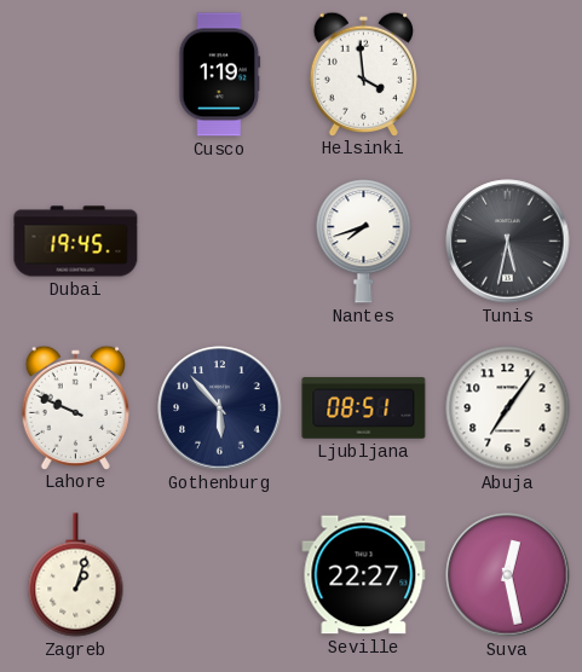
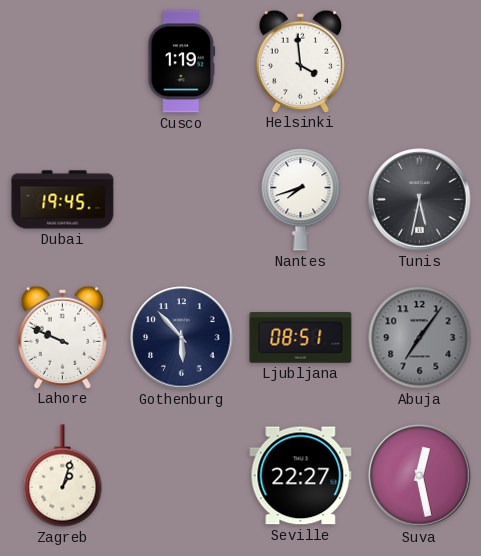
Abuja dial: white -> grey
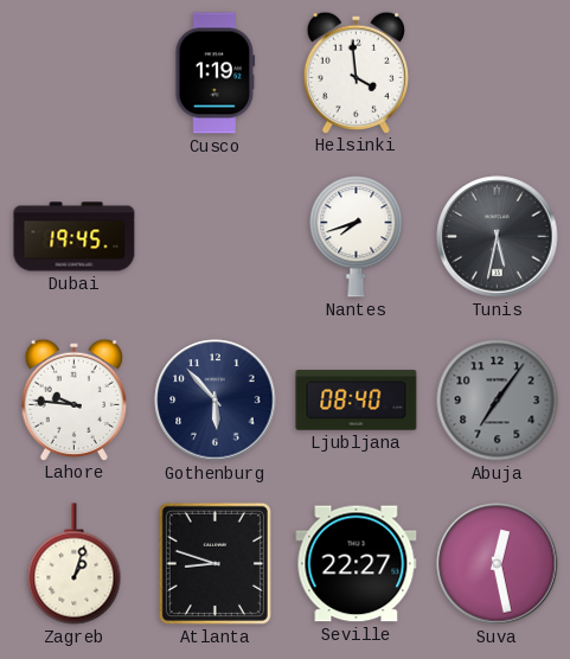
Lahore: 9:49 -> 9:46
Ljubljana: 08:51 -> 08:40
Atlanta: none -> 8:48
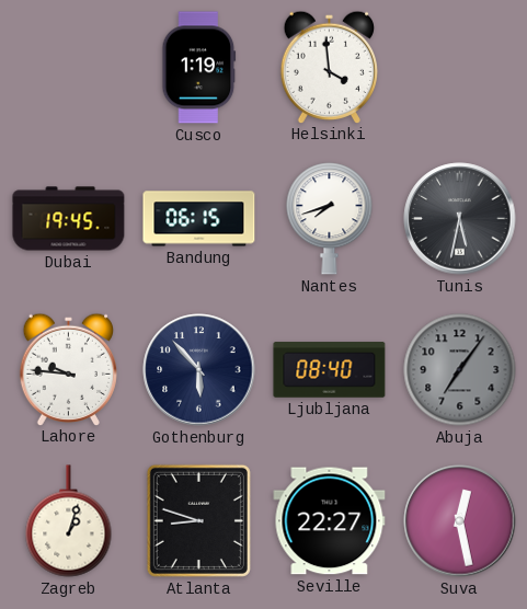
Bandung: none -> 06:15
